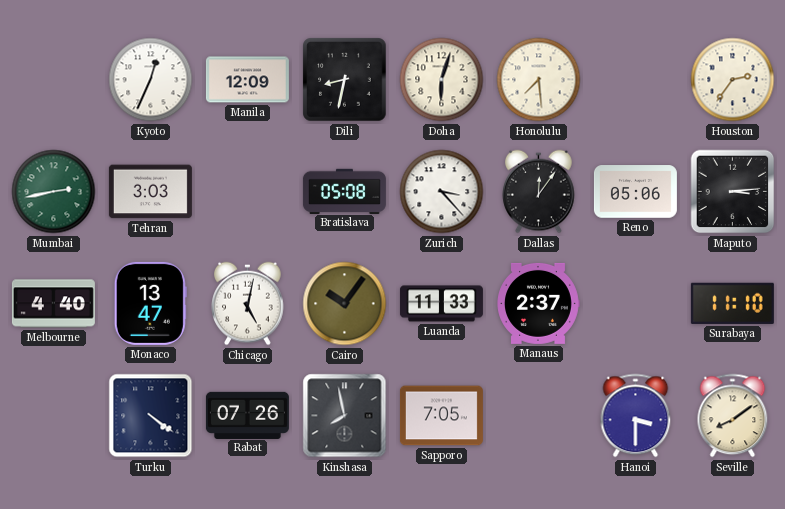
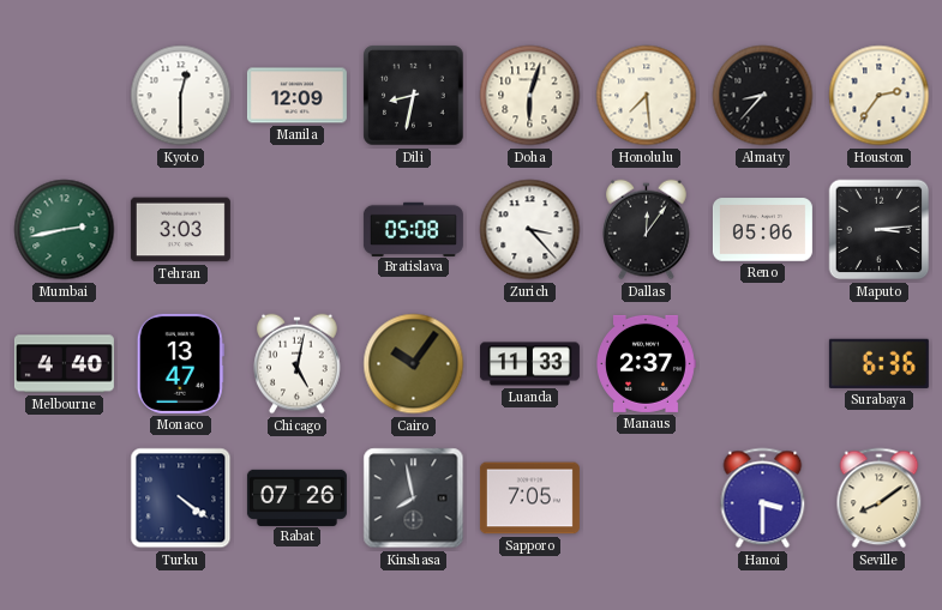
Kyoto: 12:34 -> 12:30
Almaty: none -> 8:37
Surabaya: 11:10 -> 6:36
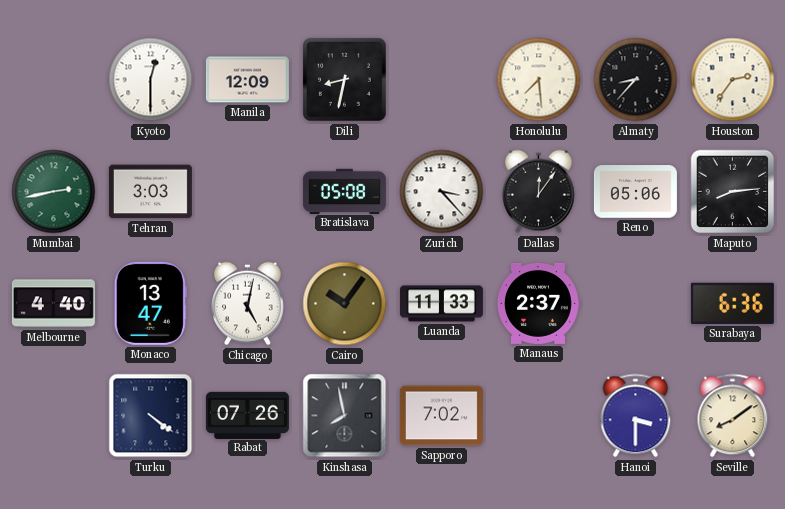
Doha: 6:03 -> none
Maputo: 3:14 -> 8:14
Sapporo: 7:05 -> 7:02
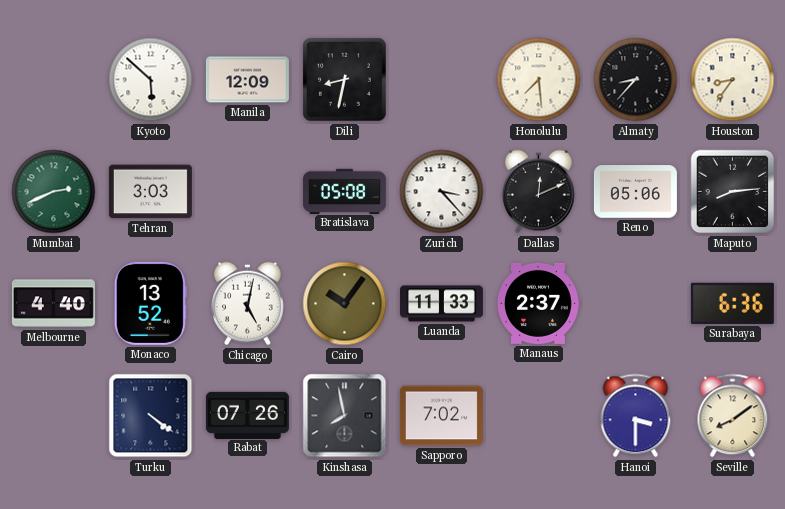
Kyoto: 12:30 -> 5:52
Houston: 2:36 -> 8:36
Mumbai: 2:43 -> 2:41
Dallas: 12:06 -> 12:11
Monaco: 13:47 -> 13:52
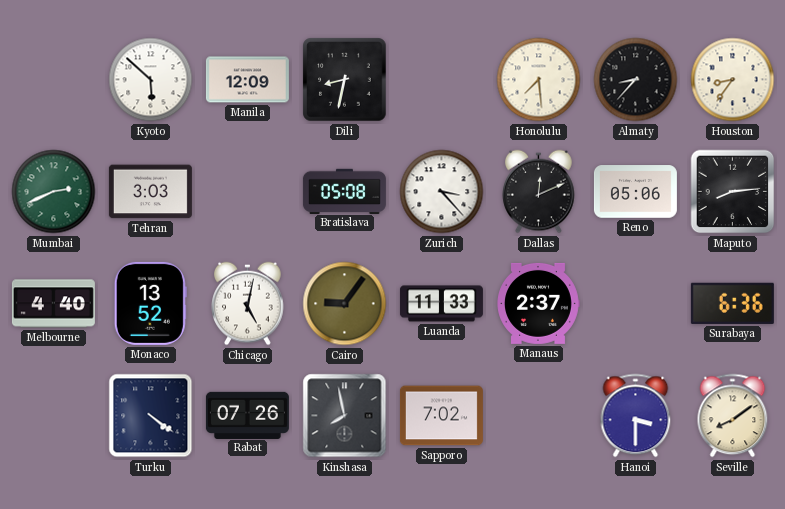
Cairo: 10:06 -> 9:06
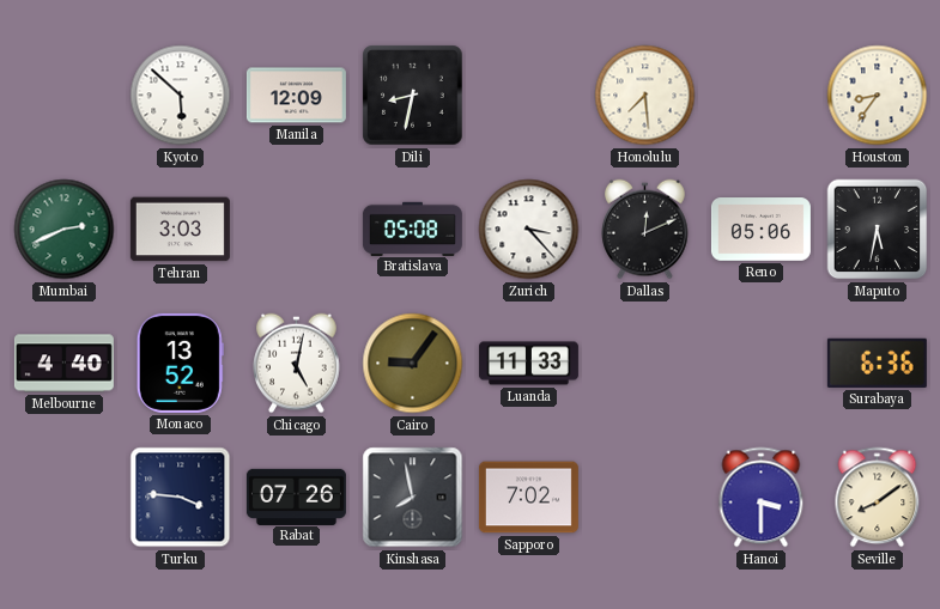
Almaty: 8:37 -> none
Maputo: 8:14 -> 5:32
Manaus: 2:37 -> none
Turku: 4:21 -> 3:46
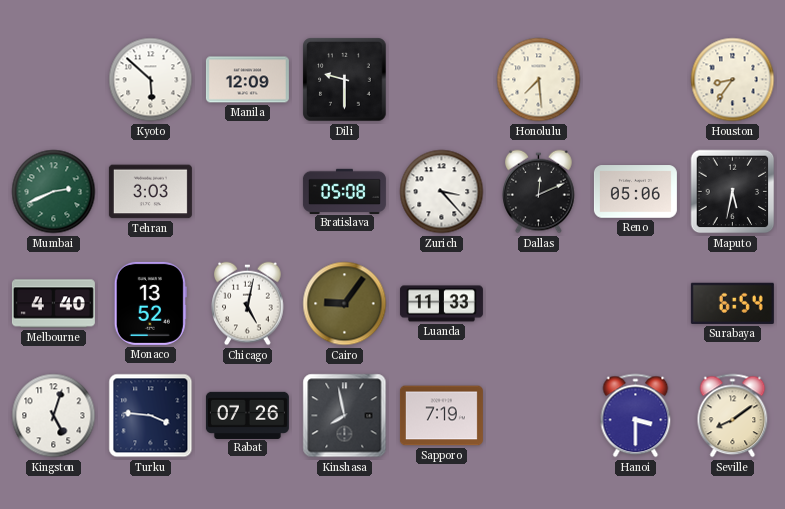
Dili: 8:32 -> 9:30
Surabaya: 6:36 -> 6:54
Kingston: none -> 5:03
Sapporo: 7:02 -> 7:19
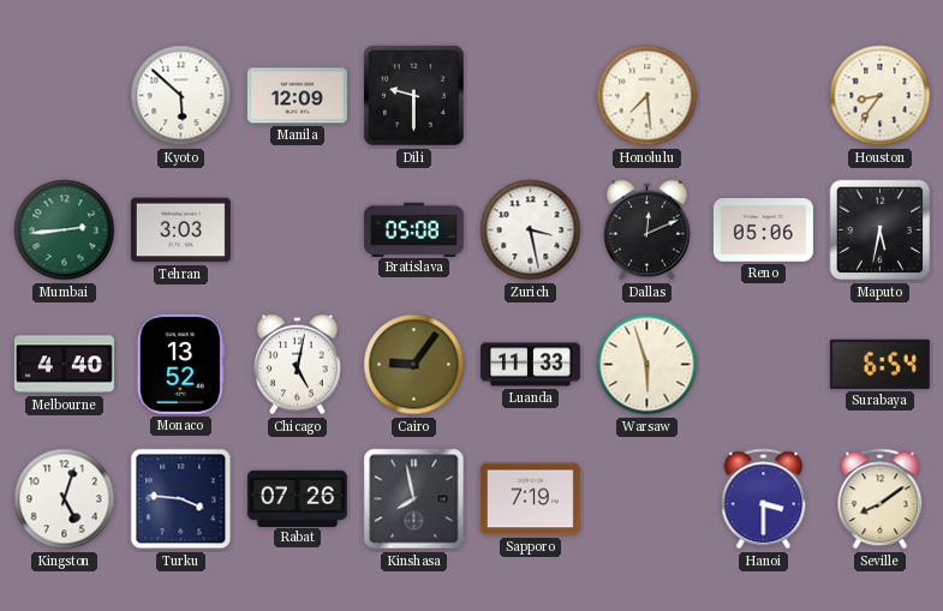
Mumbai: 2:41 -> 2:44
Zurich: 3:23 -> 3:28
Warsaw: none -> 5:57
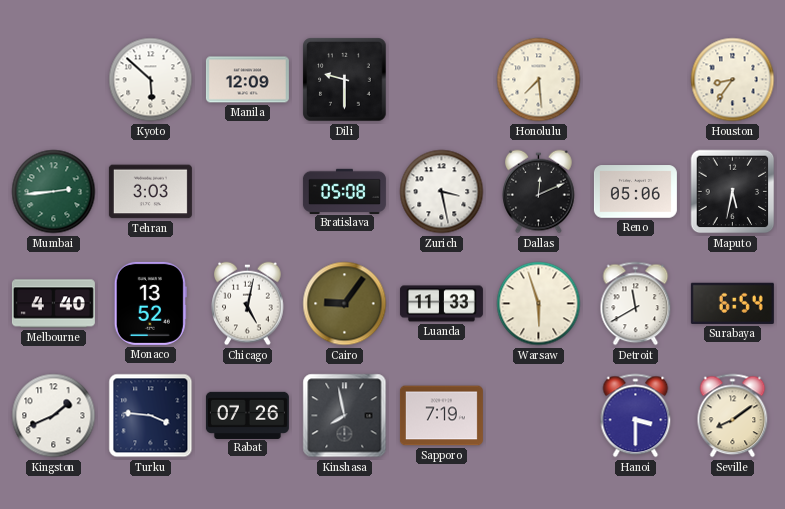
Detroit: none -> 11:40
Kingston: 5:03 -> 1:41
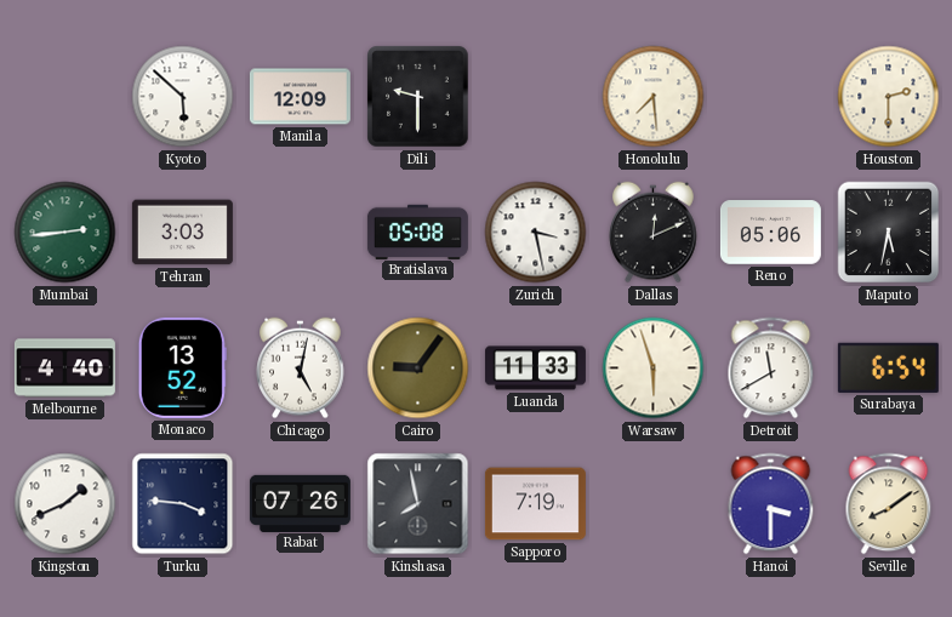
Houston: 8:36 -> 2:30
